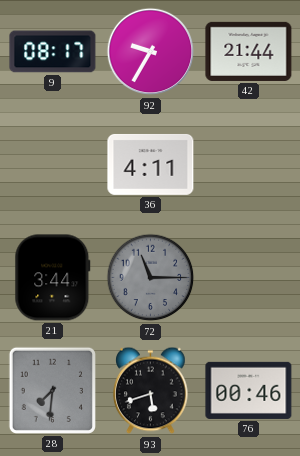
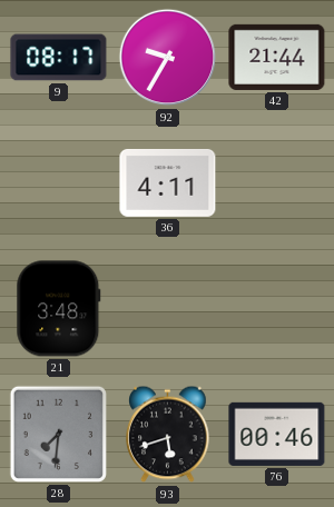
21: 3:44 -> 3:48
72: 11:15 -> none
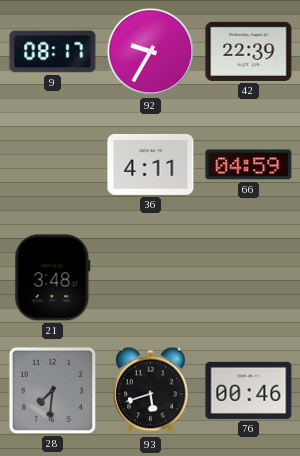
42: 21:44 -> 22:39
66: none -> 04:59
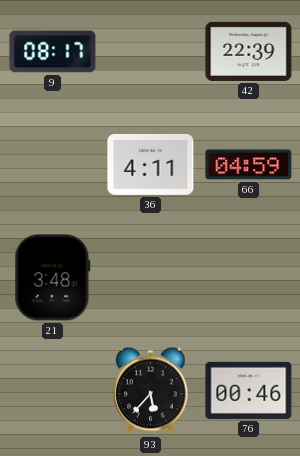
92: 9:35 -> none
28: 7:31 -> none
93: 5:42 -> 5:37
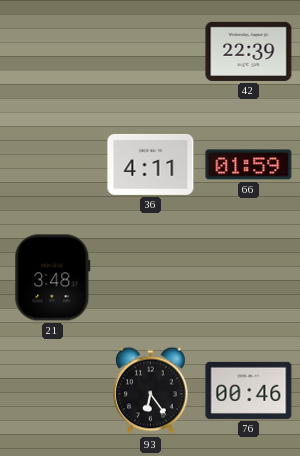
9: 08:17 -> none
66: 04:59 -> 01:59
93: 5:37 -> 6:24
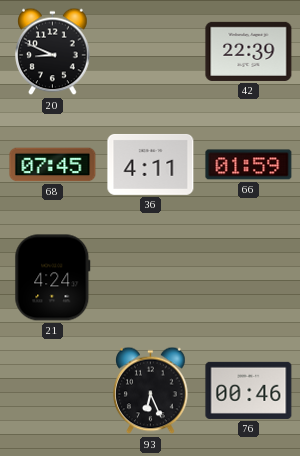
20: none -> 8:49
68: none -> 07:45
21: 3:48 -> 4:24
93: 6:24 -> 6:26
